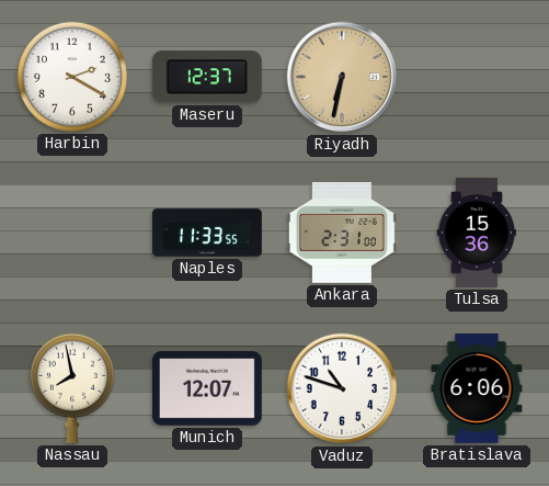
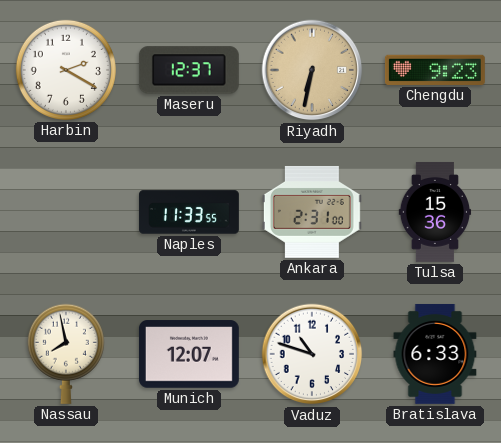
Chengdu: none -> 9:23
Bratislava: 6:06 -> 6:33
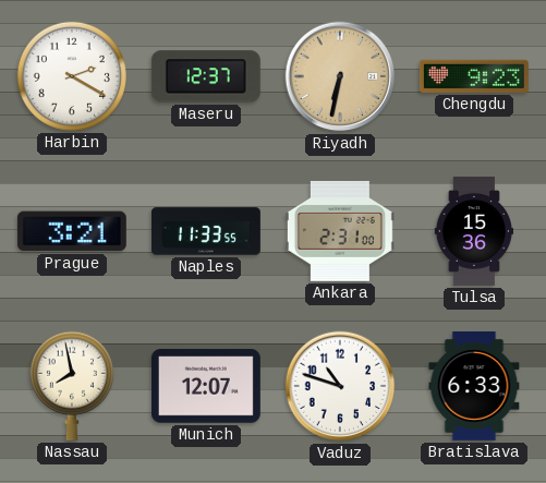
Prague: none -> 3:21
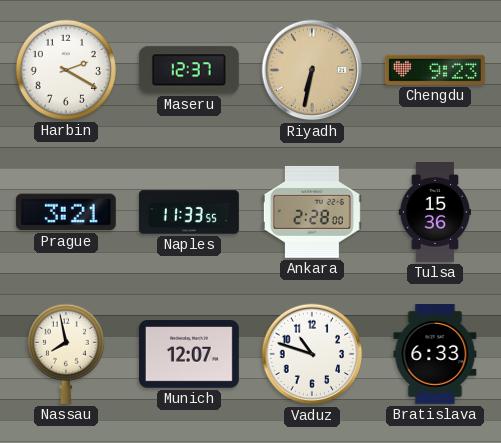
Ankara: 2:31 -> 2:28
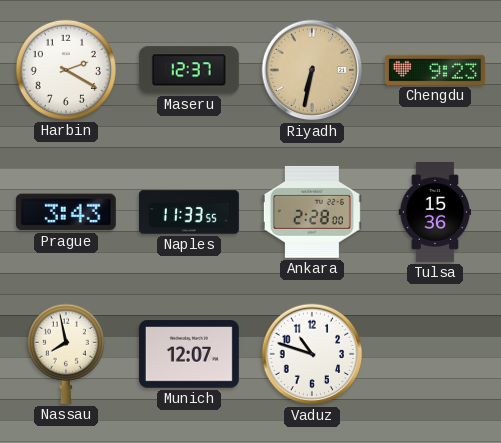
Prague: 3:21 -> 3:43
Bratislava: 6:33 -> none
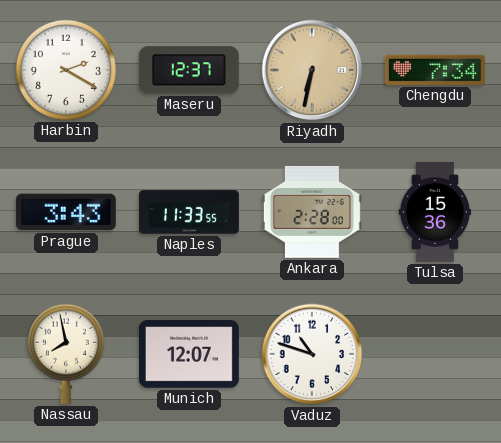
Chengdu: 9:23 -> 7:34
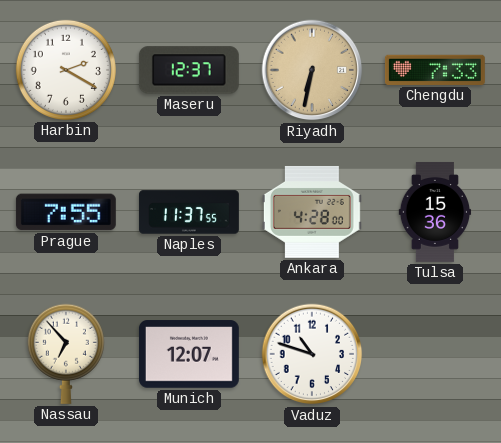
Chengdu: 7:34 -> 7:33
Prague: 3:43 -> 7:55
Naples: 11:33 -> 11:37
Ankara: 2:28 -> 4:28
Nassau: 7:58 -> 6:53
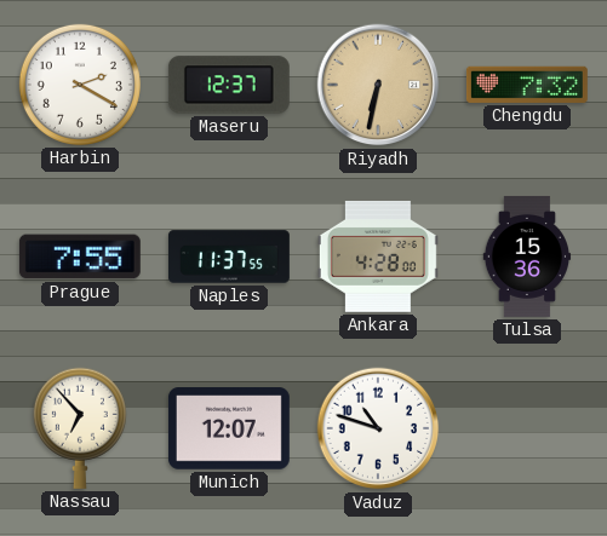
Chengdu: 7:33 -> 7:32
